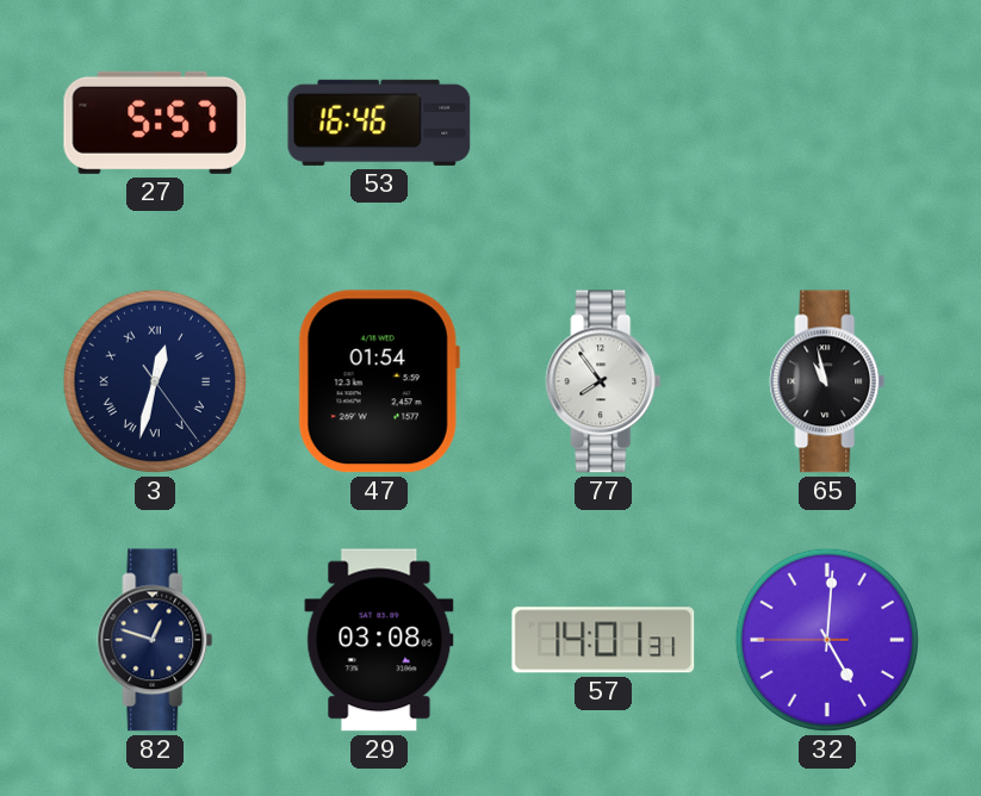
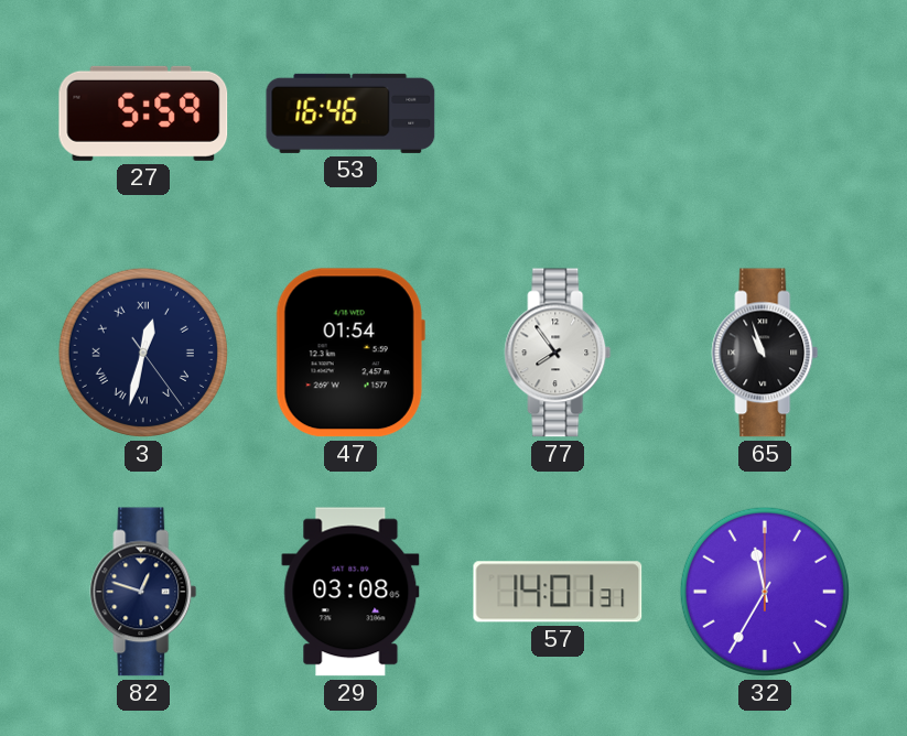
27: 5:57 -> 5:59
65: 10:58 -> 10:57
32: 5:00 -> 11:35
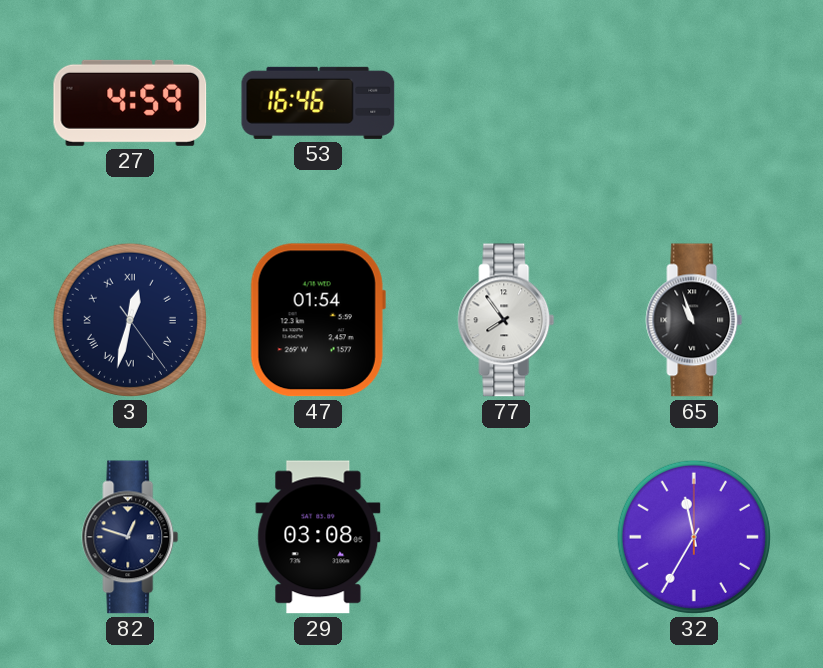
27: 5:59 -> 4:59
57: 14:01 -> none
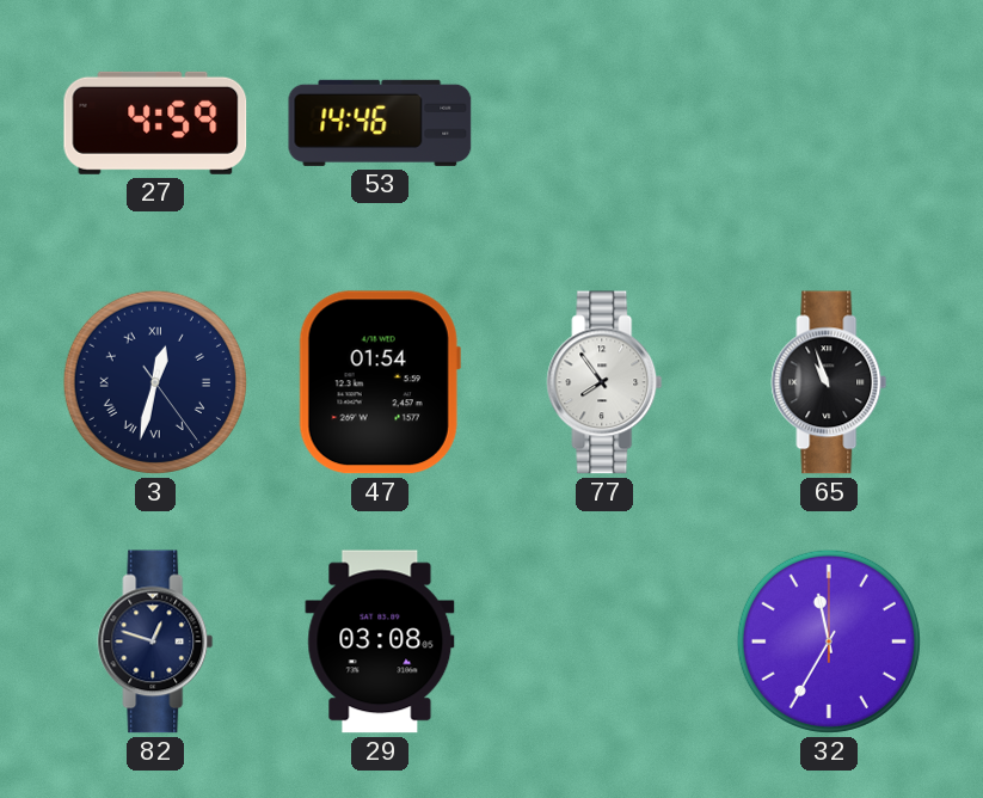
53: 16:46 -> 14:46
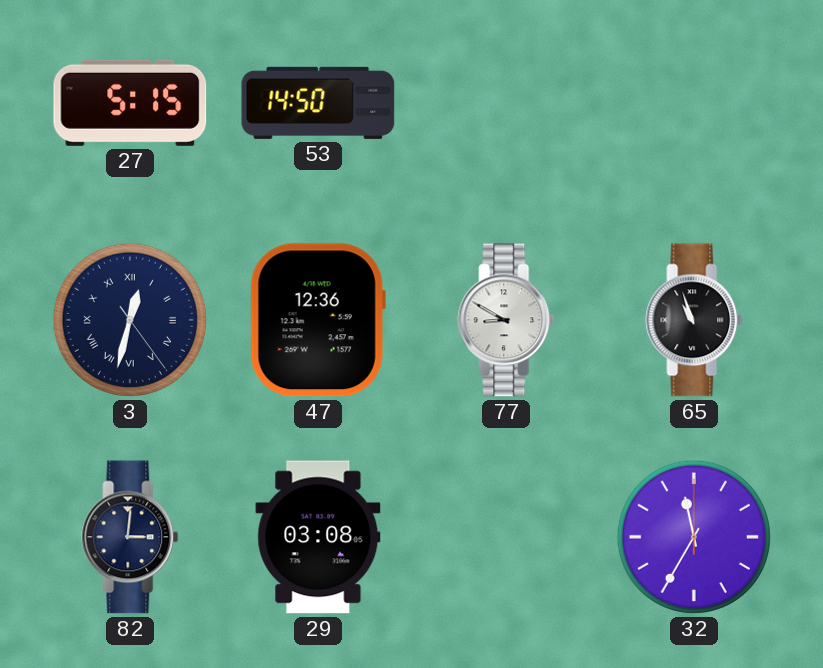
27: 4:59 -> 5:15
53: 14:46 -> 14:50
47: 01:54 -> 12:36
77: 7:54 -> 8:50
82: 12:48 -> 3:01
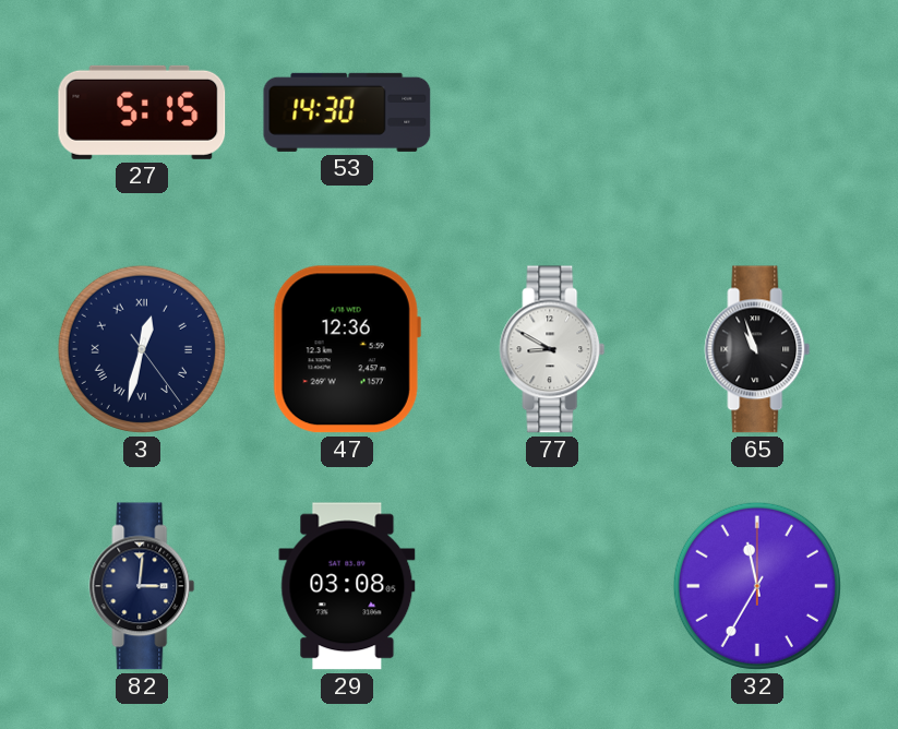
53: 14:50 -> 14:30
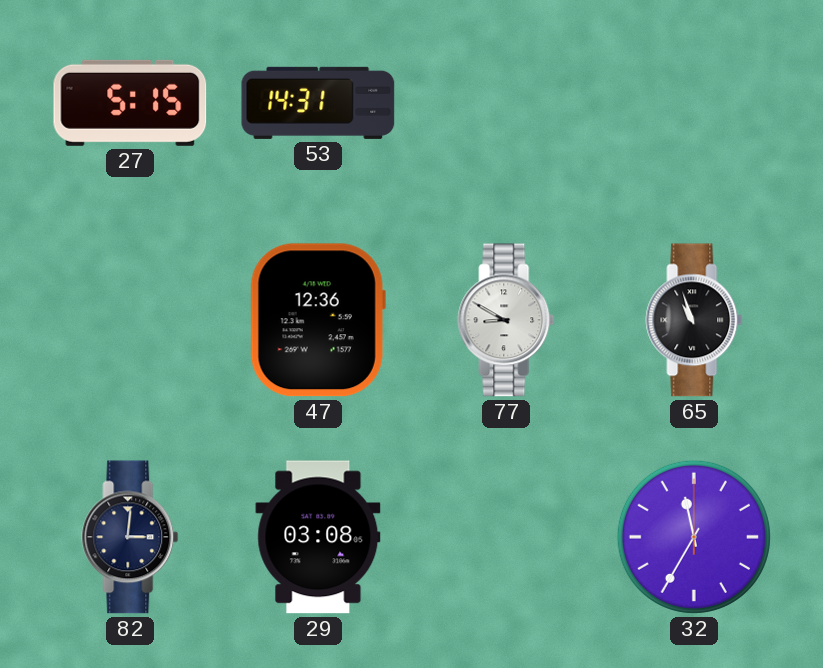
53: 14:30 -> 14:31
3: 12:32 -> none
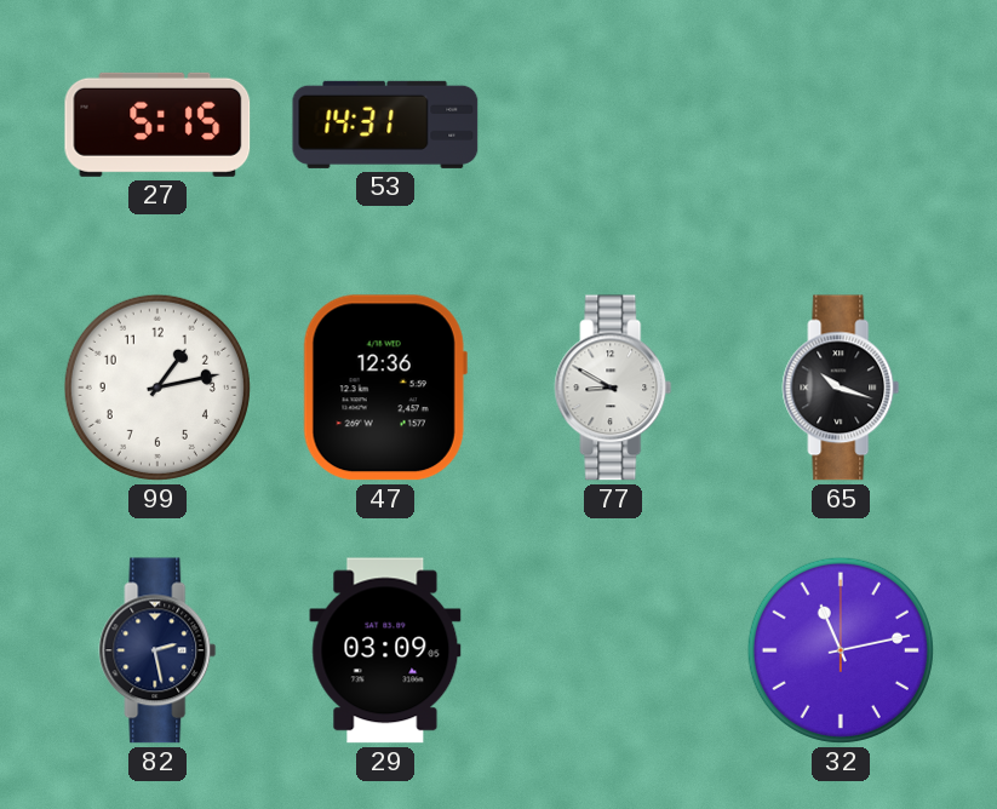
99: none -> 1:13
65: 10:57 -> 10:18
82: 3:01 -> 2:28
29: 03:08 -> 03:09
32: 11:35 -> 11:13
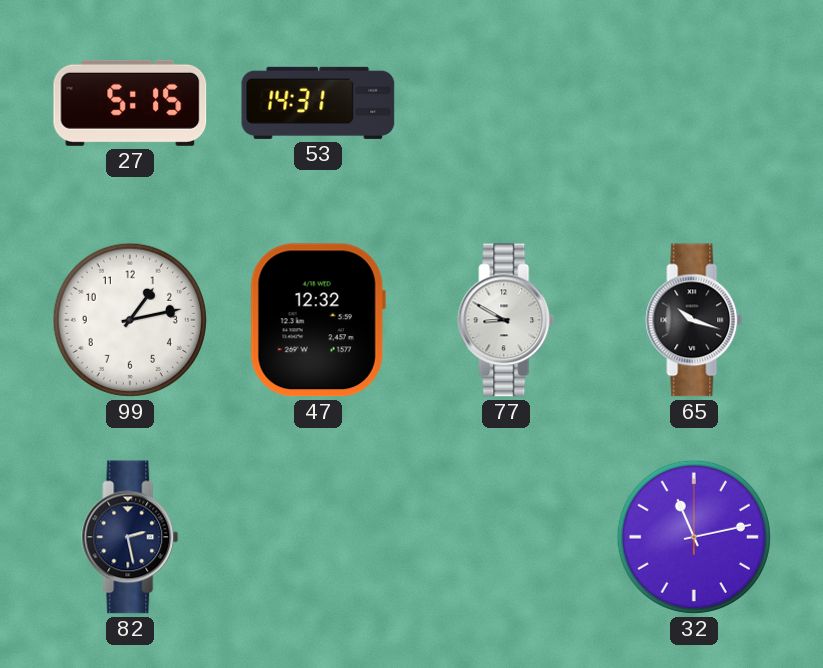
47: 12:36 -> 12:32
29: 03:09 -> none
